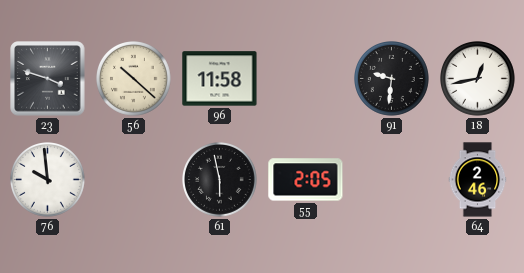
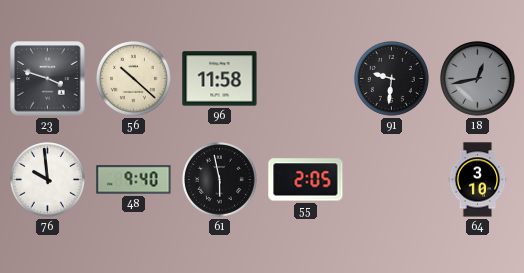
18 dial: white -> grey
48: none -> 9:40
64: 2:46 -> 3:10
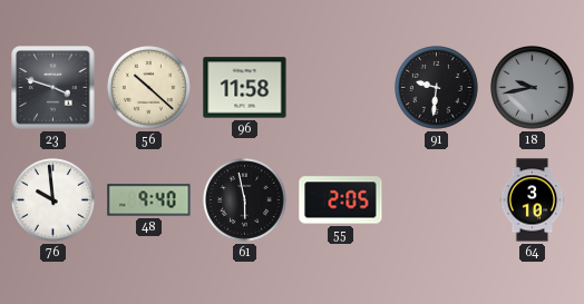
18: 12:43 -> 9:43
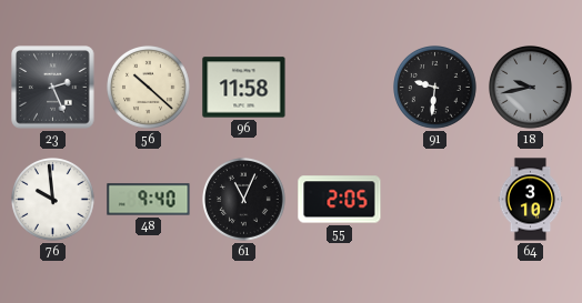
23: 3:48 -> 2:26
61: 5:58 -> 11:04
